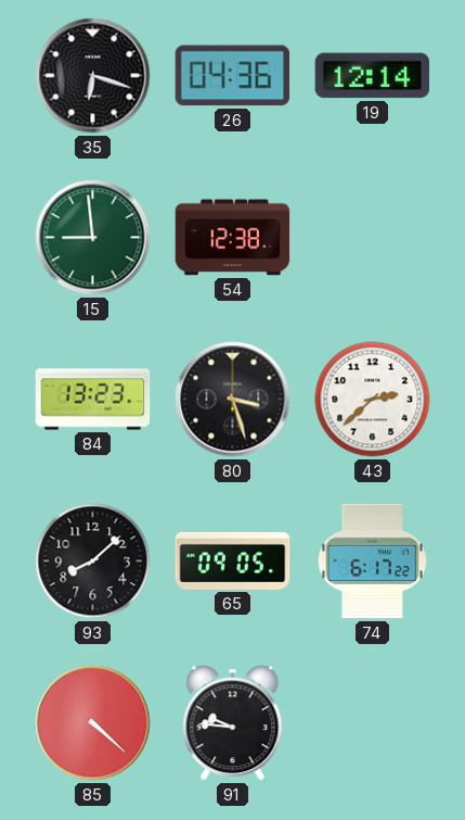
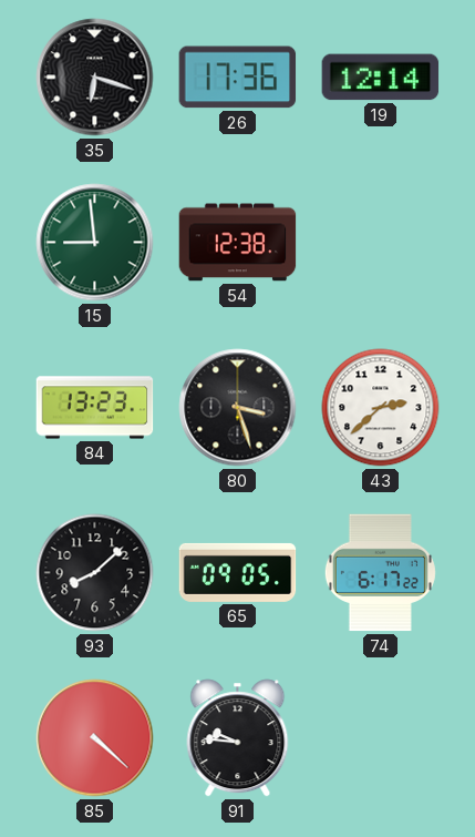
26: 04:36 -> 17:36
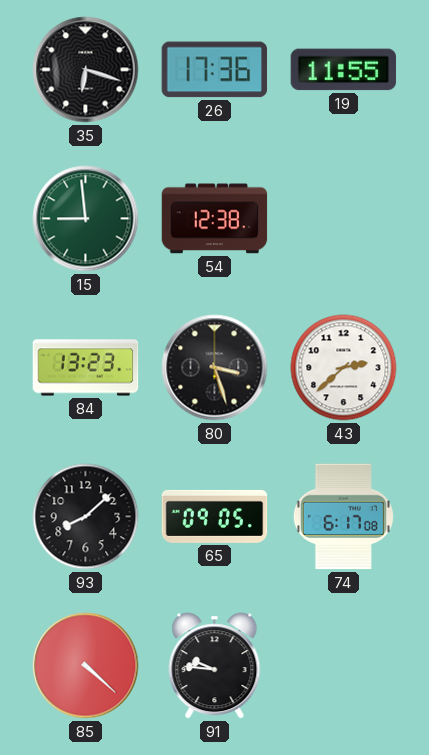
19: 12:14 -> 11:55
74: 6:17:22 -> 6:17:08
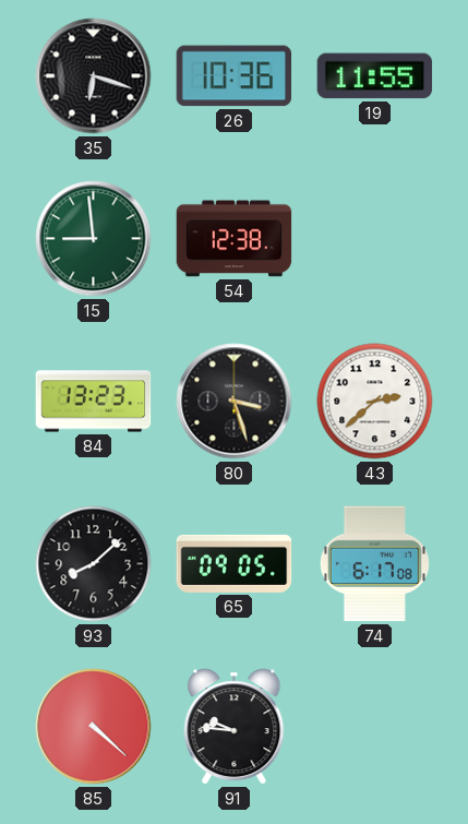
26: 17:36 -> 10:36
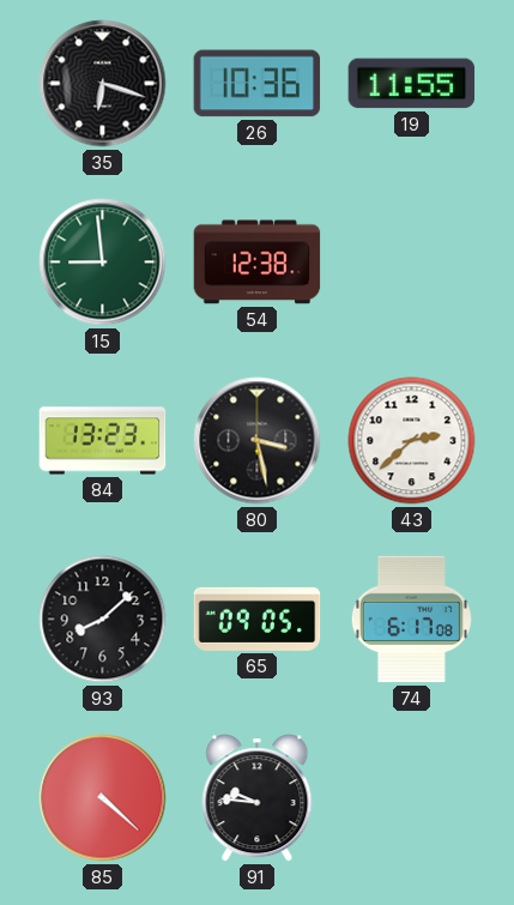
80: 3:27 -> 3:28
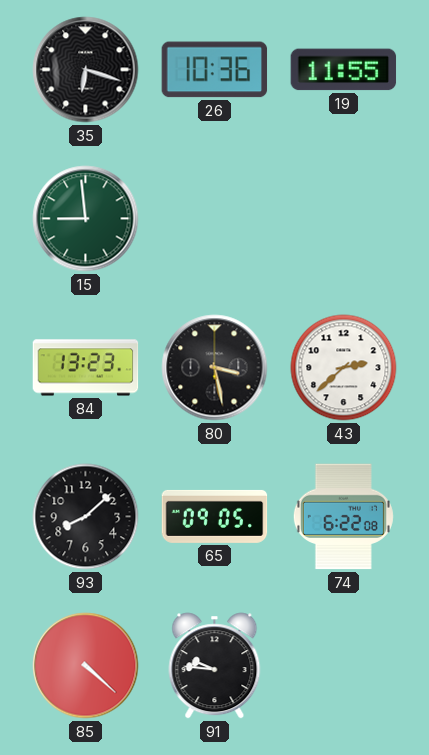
54: 12:38 -> none
74: 6:17 -> 6:22
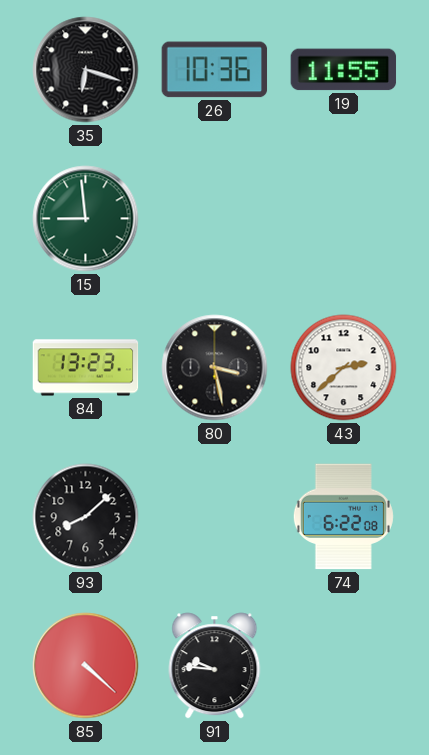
65: 09:05 -> none
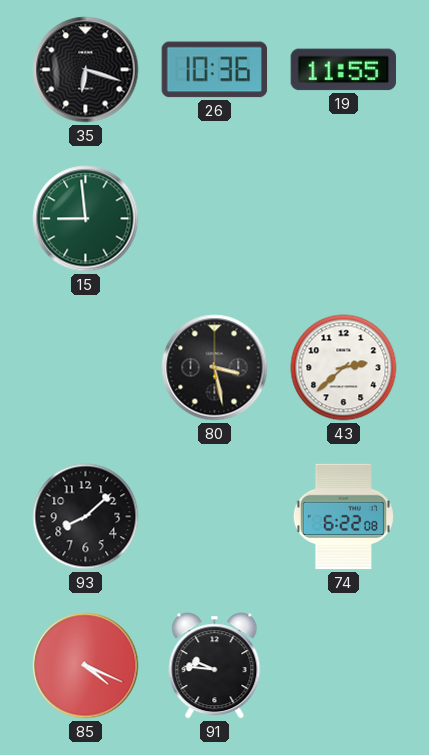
84: 13:23 -> none
85: 4:22 -> 4:19
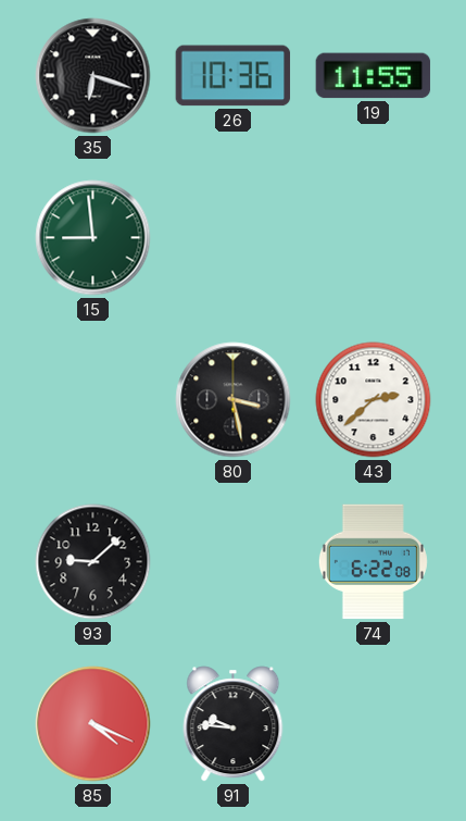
93: 8:08 -> 9:08
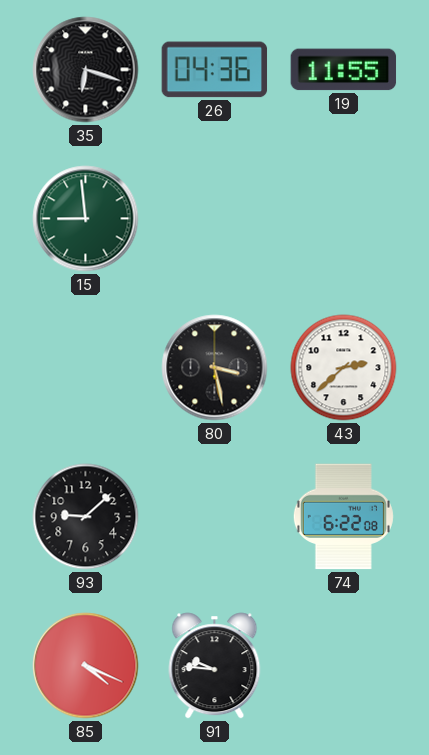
26: 10:36 -> 04:36
